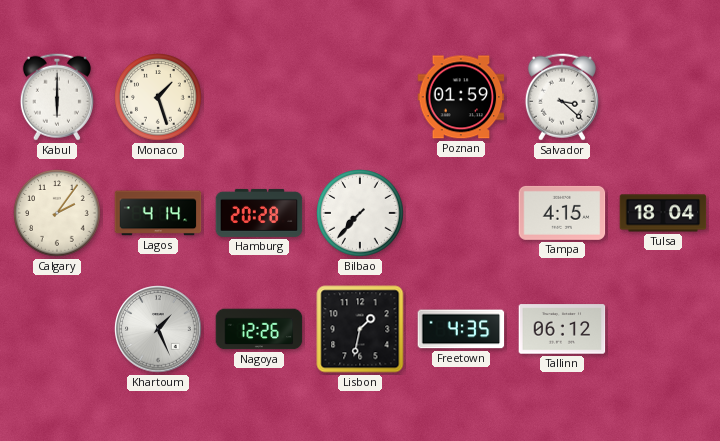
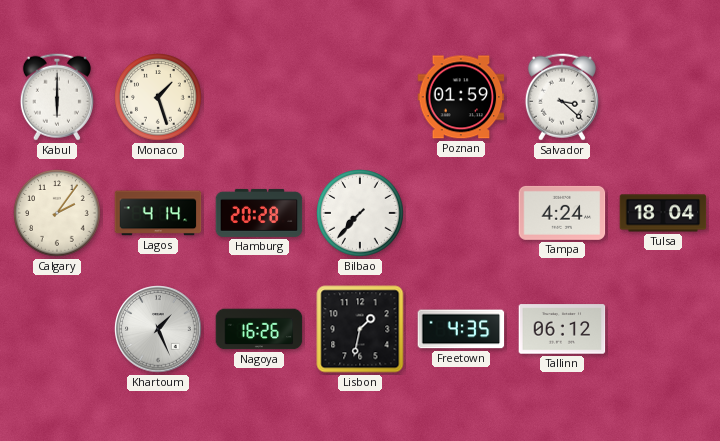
Tampa: 4:15 -> 4:24
Nagoya: 12:26 -> 16:26
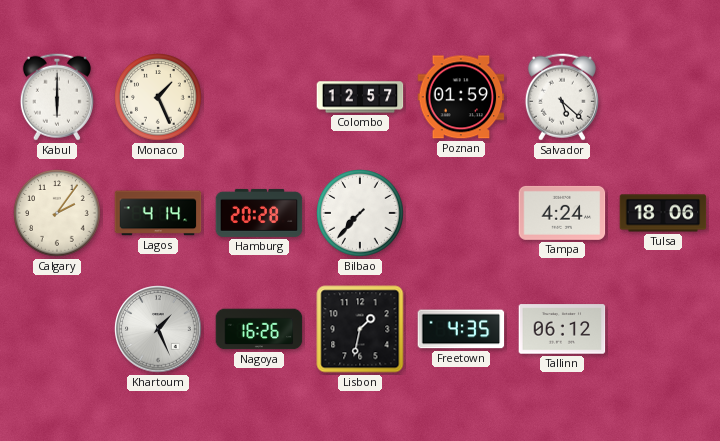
Monaco: 1:27 -> 1:26
Colombo: none -> 12:57
Salvador: 3:22 -> 5:22
Tulsa: 18:04 -> 18:06
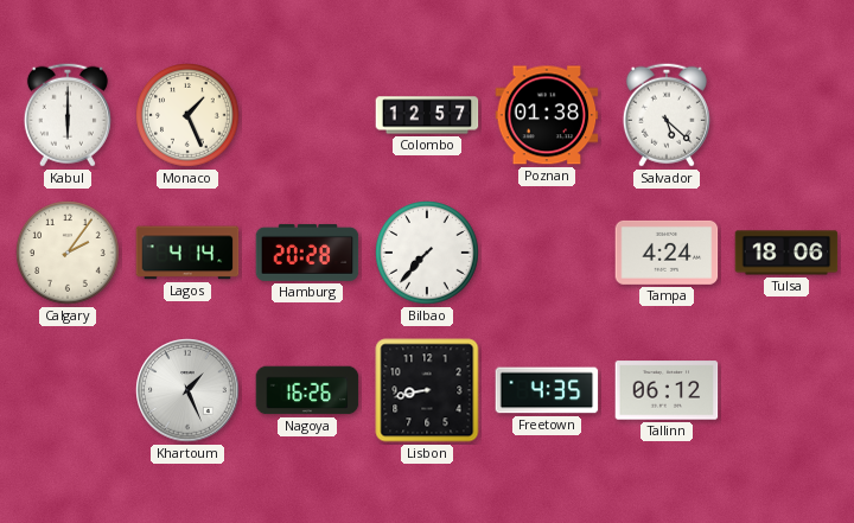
Poznan: 01:59 -> 01:38
Lisbon: 1:32 -> 8:43
